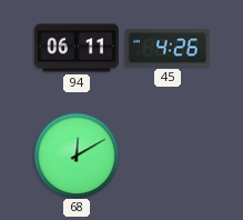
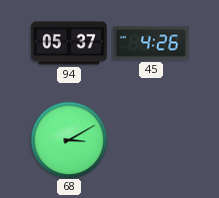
94: 06:11 -> 05:37
68: 12:10 -> 3:10
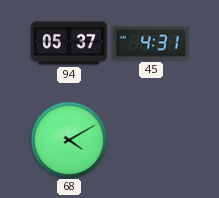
45: 4:26 -> 4:31
68: 3:10 -> 4:10
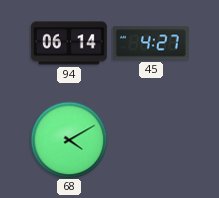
94: 05:37 -> 06:14
45: 4:31 -> 4:27
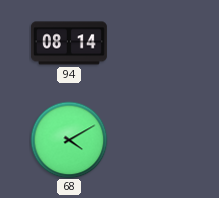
94: 06:14 -> 08:14
45: 4:27 -> none
